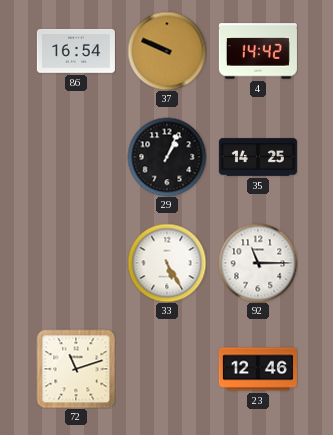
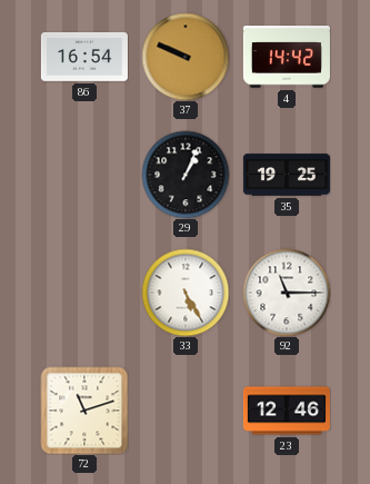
35: 14:25 -> 19:25
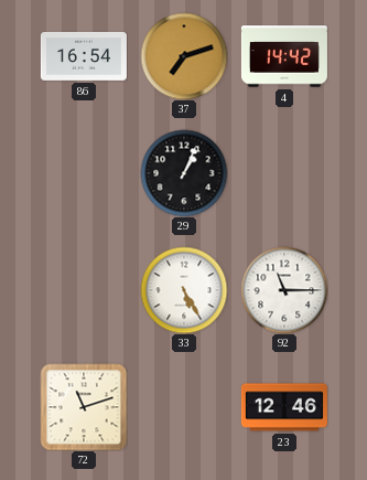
37: 9:49 -> 7:12
35: 19:25 -> none
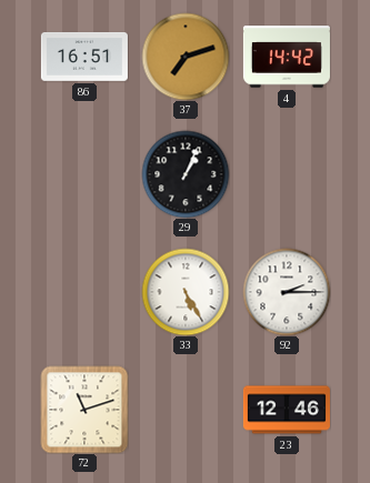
86: 16:54 -> 16:51
92: 11:15 -> 2:15
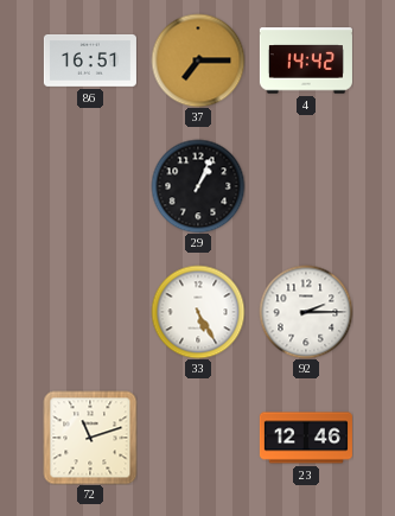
37: 7:12 -> 7:15
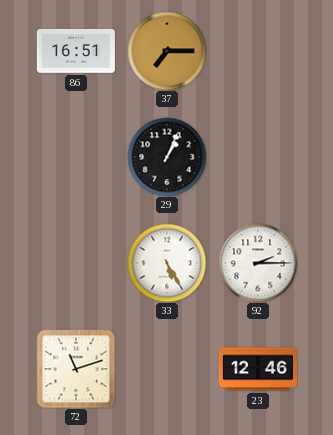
4: 14:42 -> none
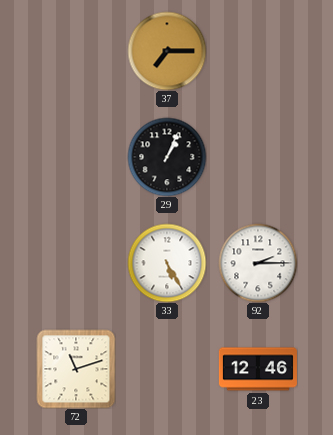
86: 16:51 -> none
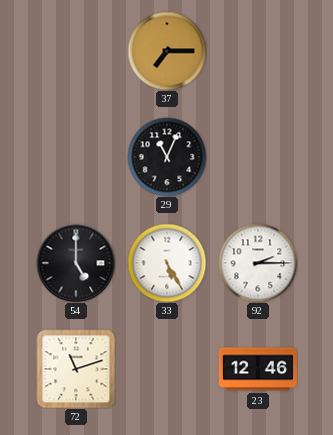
29: 1:04 -> 11:04
54: none -> 5:00
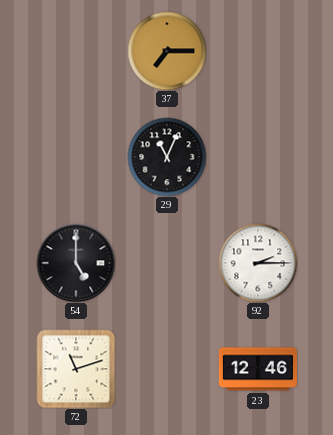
33: 5:25 -> none
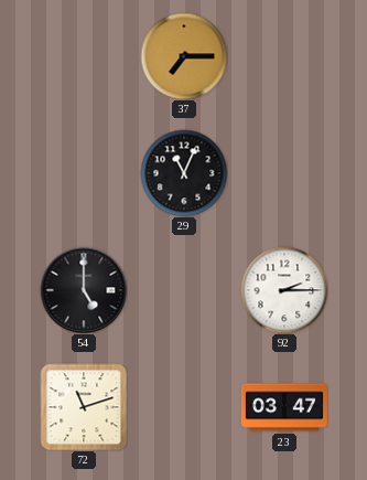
23: 12:46 -> 03:47
